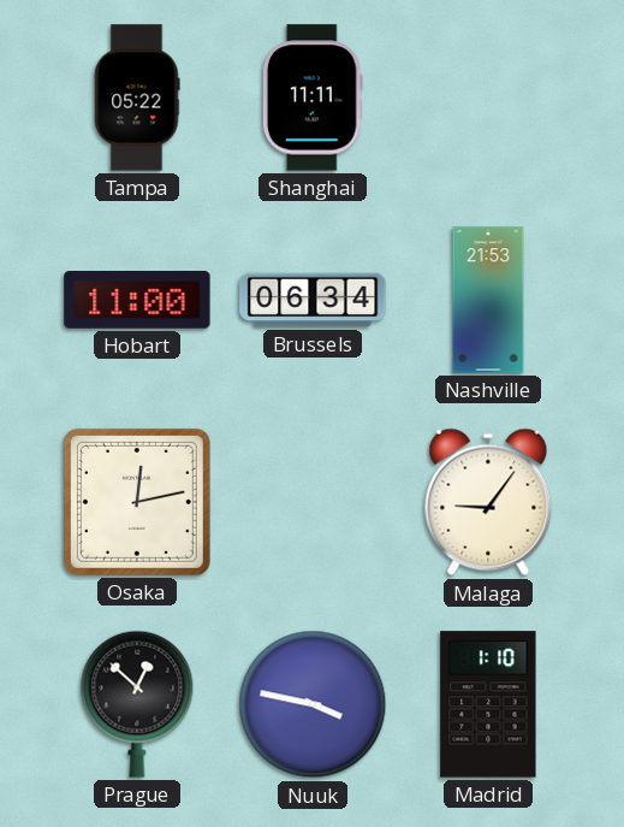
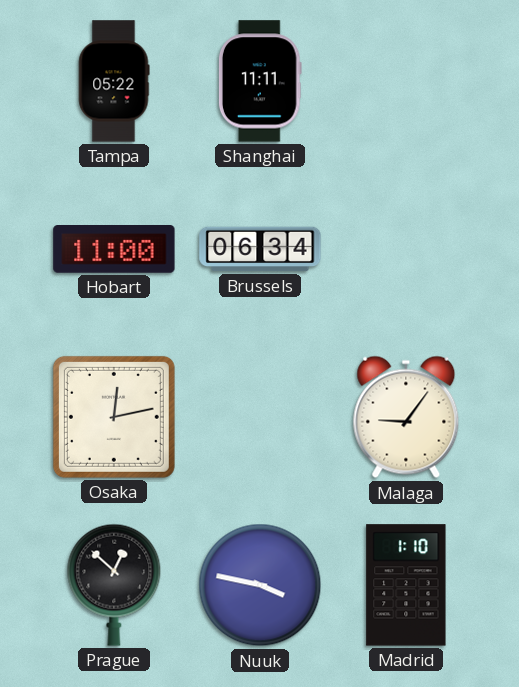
Nashville: 21:53 -> none
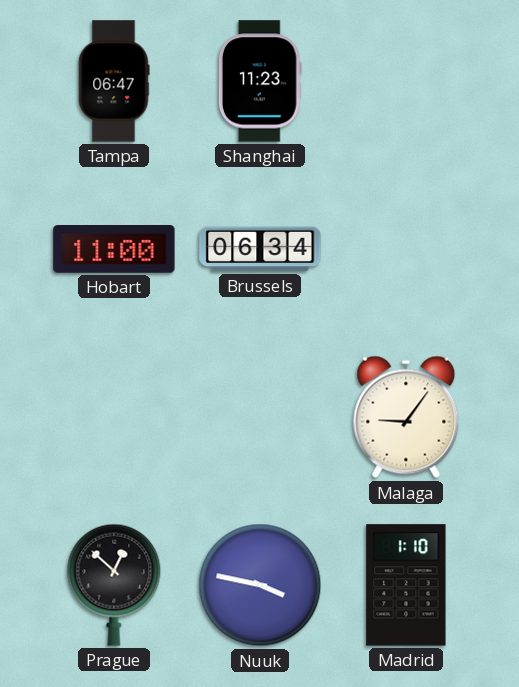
Tampa: 05:22 -> 06:47
Shanghai: 11:11 -> 11:23
Osaka: 12:13 -> none
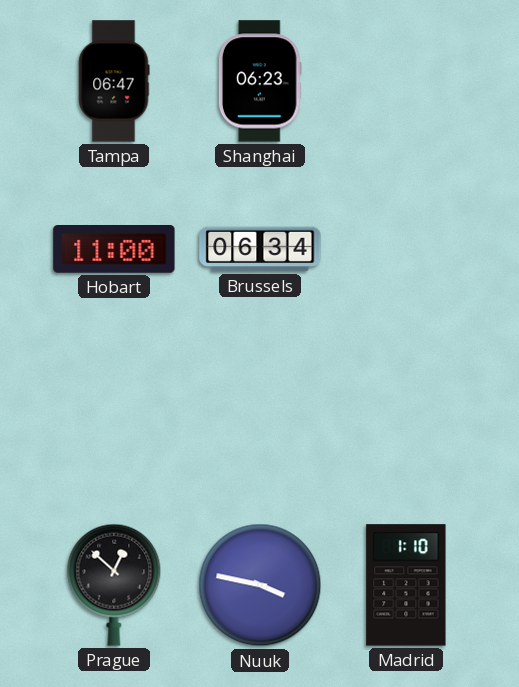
Shanghai: 11:23 -> 06:23
Malaga: 9:06 -> none
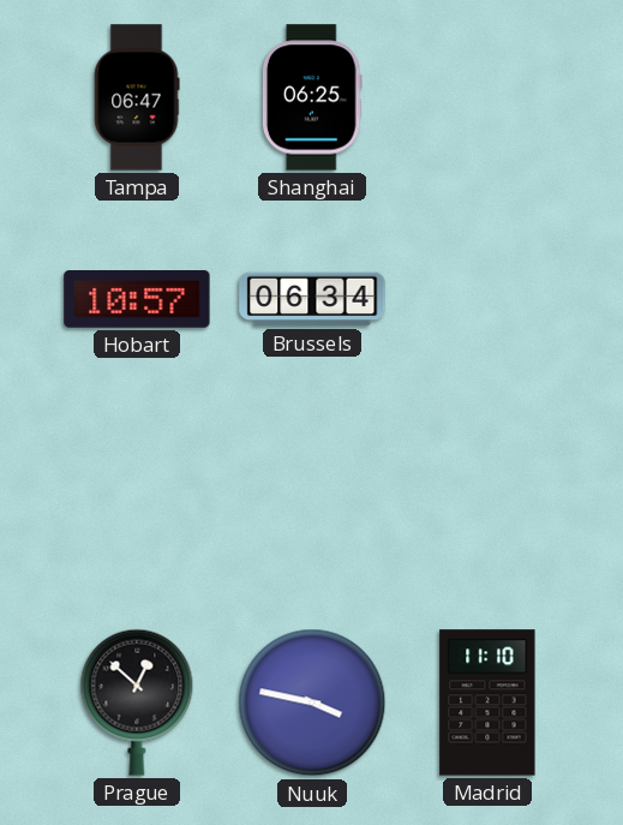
Shanghai: 06:23 -> 06:25
Hobart: 11:00 -> 10:57
Madrid: 1:10 -> 11:10
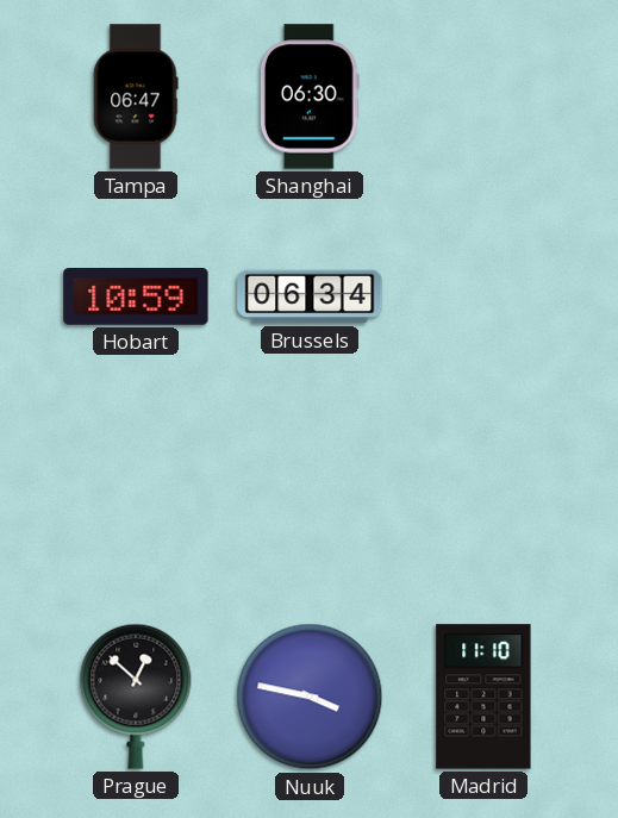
Shanghai: 06:25 -> 06:30
Hobart: 10:57 -> 10:59
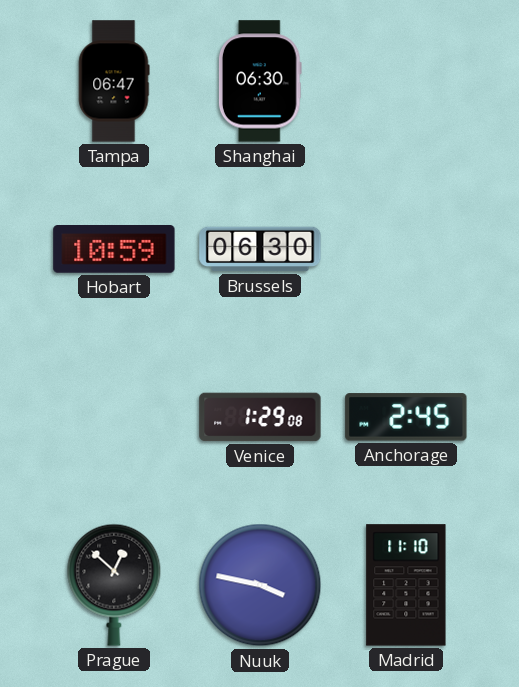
Brussels: 06:34 -> 06:30
Venice: none -> 1:29
Anchorage: none -> 2:45
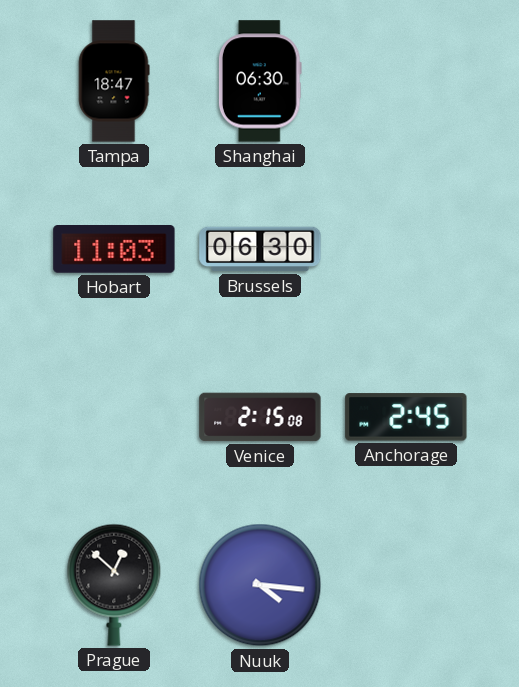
Tampa: 06:47 -> 18:47
Hobart: 10:59 -> 11:03
Venice: 1:29 -> 2:15
Nuuk: 3:47 -> 4:16
Madrid: 11:10 -> none
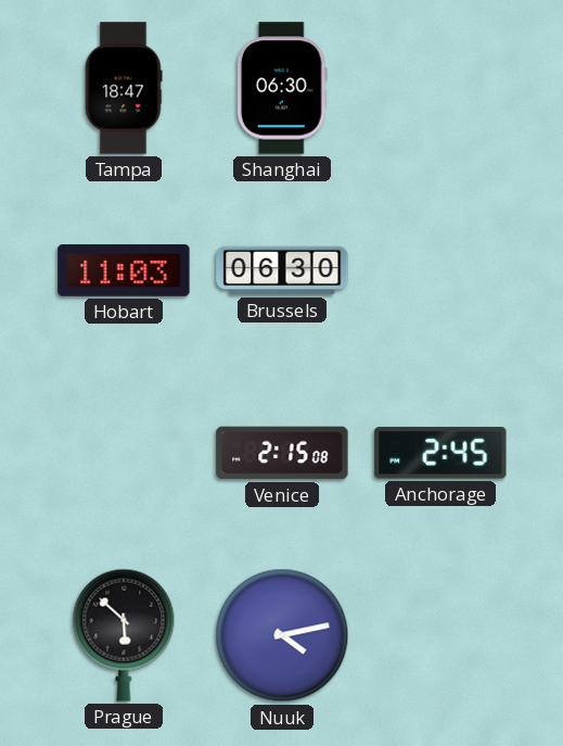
Prague: 12:52 -> 5:52
Nuuk: 4:16 -> 4:13
